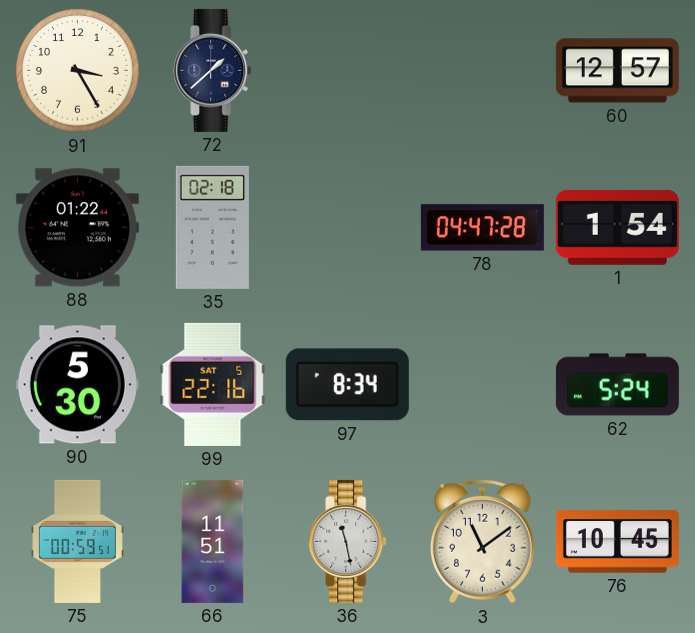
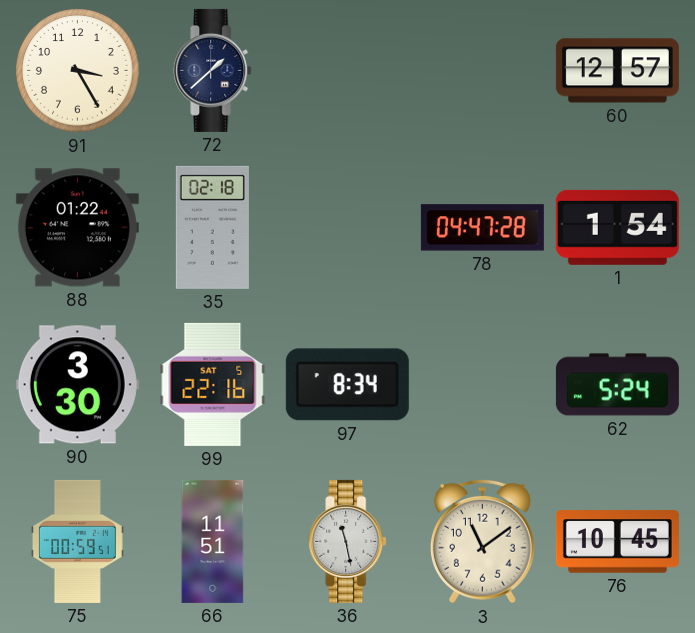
90: 5:30 -> 3:30
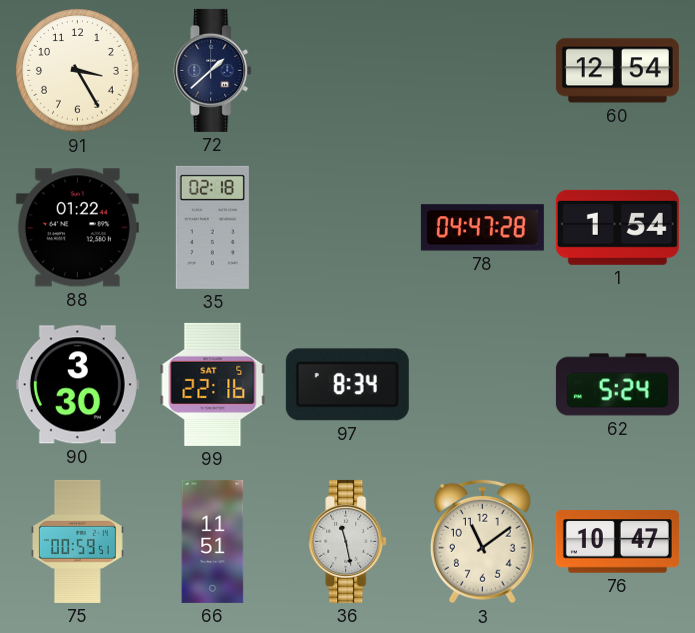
60: 12:57 -> 12:54
76: 10:45 -> 10:47
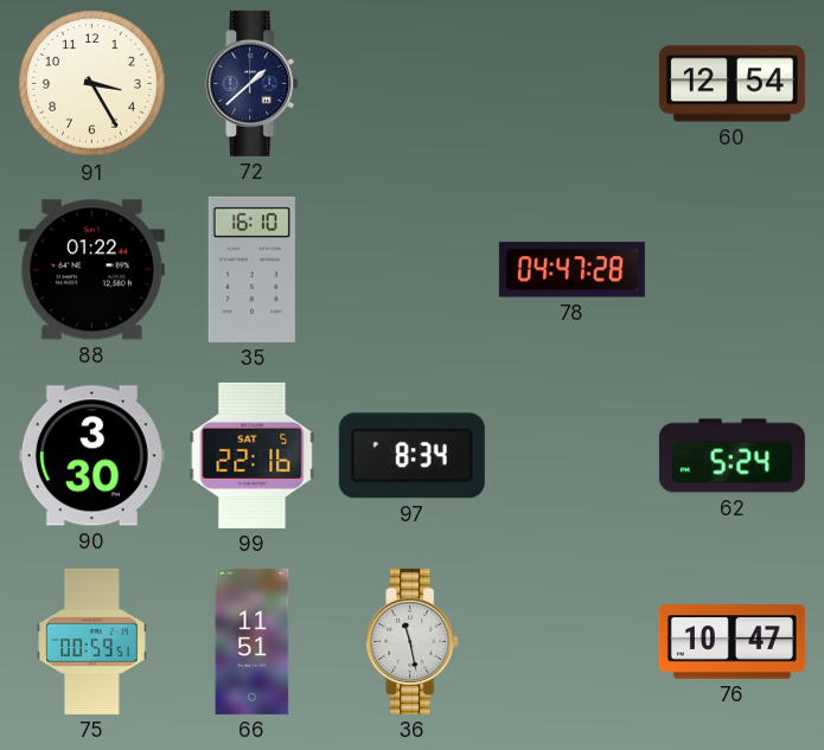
35: 02:18 -> 16:10
1: 1:54 -> none
3: 11:09 -> none
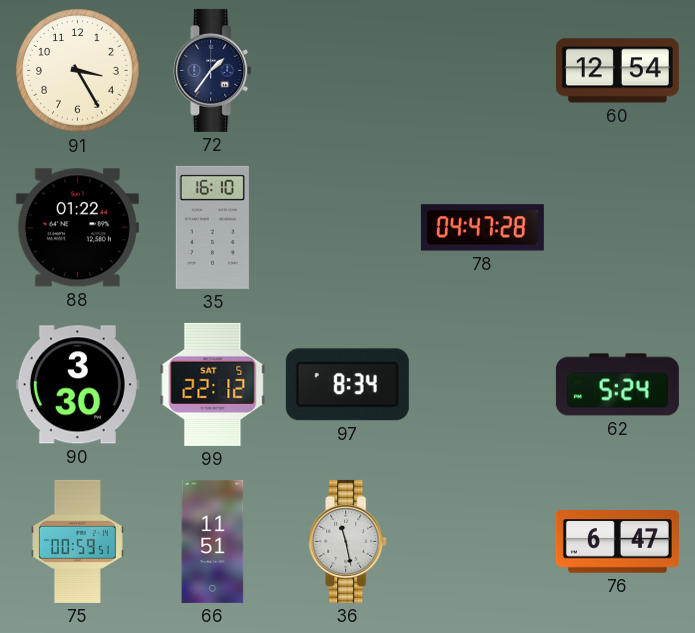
72: 1:38 -> 1:36
99: 22:16 -> 22:12
76: 10:47 -> 6:47
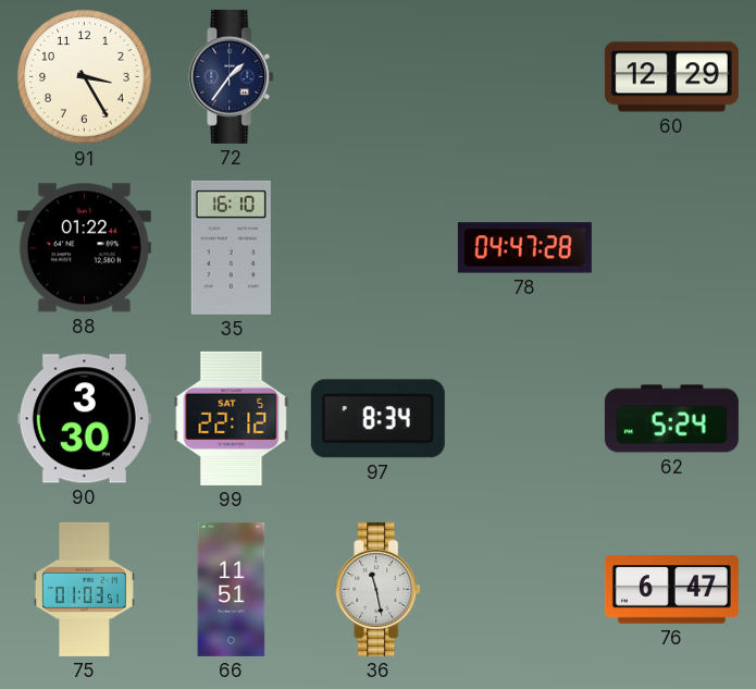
60: 12:54 -> 12:29
75: 00:59 -> 01:03
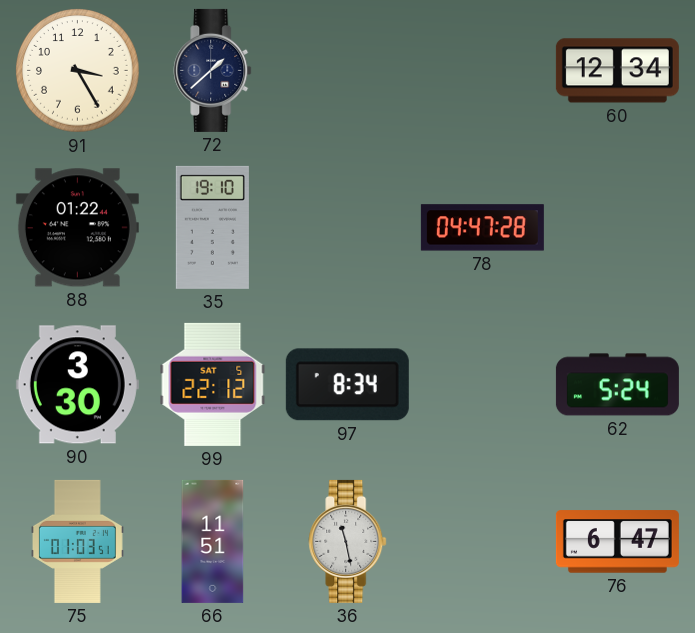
72: 1:36 -> 1:38
60: 12:29 -> 12:34
35: 16:10 -> 19:10
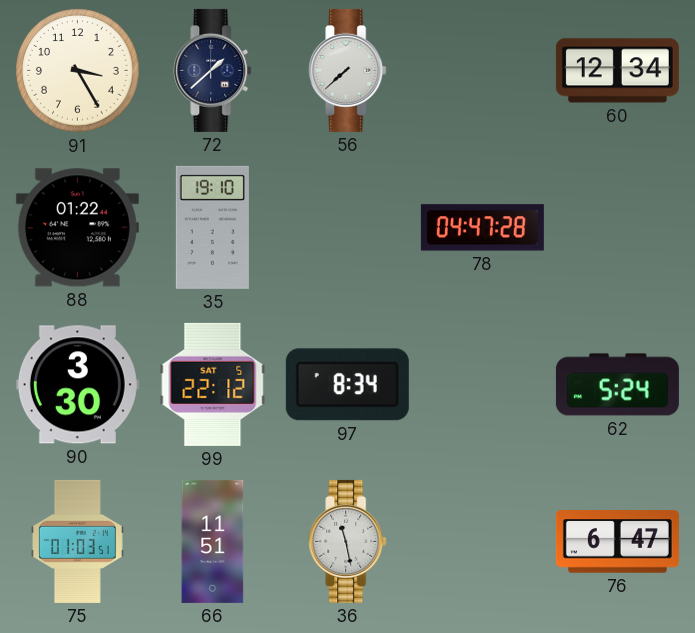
56: none -> 7:38
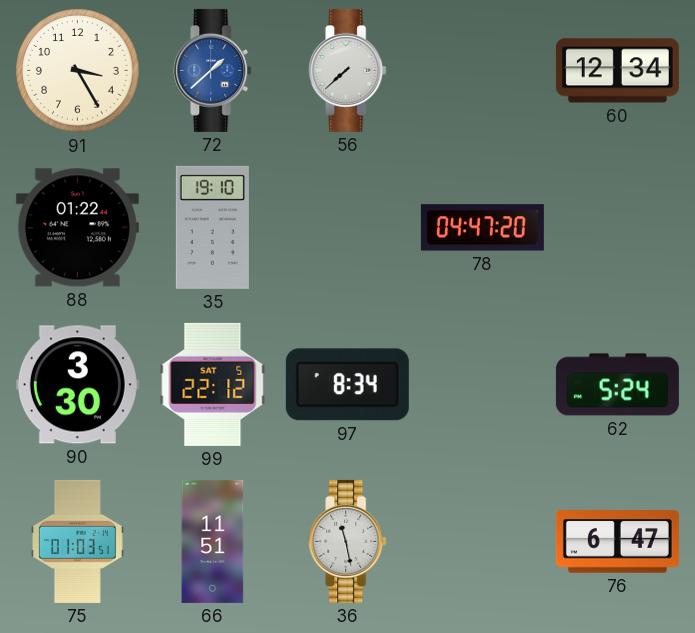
72 dial: navy -> blue
78: 04:47:28 -> 04:47:20
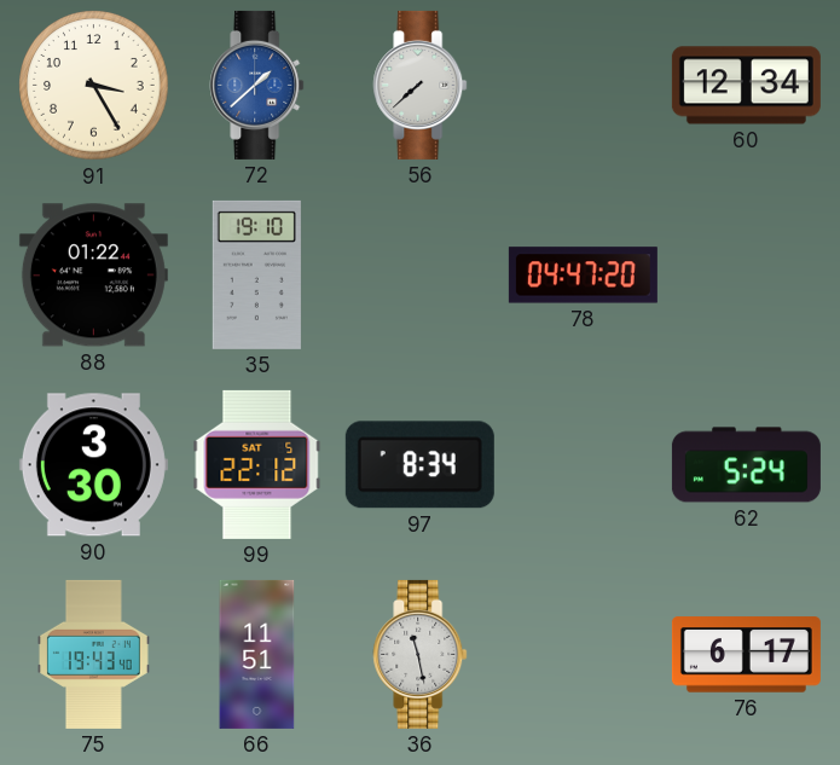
75: 01:03 -> 19:43
76: 6:47 -> 6:17
